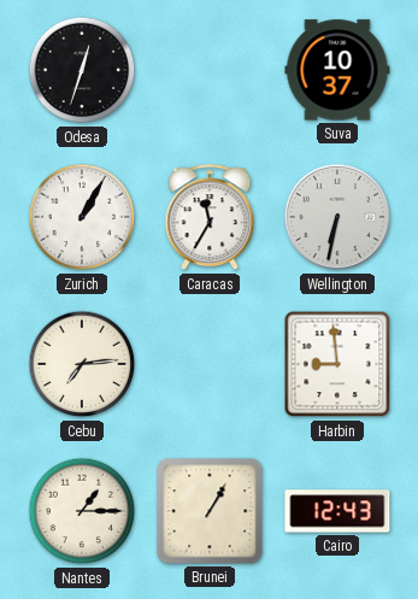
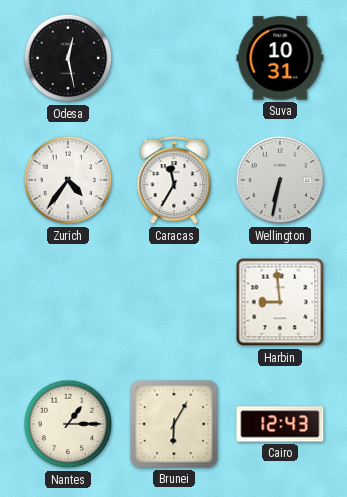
Odesa: 12:33 -> 12:28
Suva: 10:37 -> 10:31
Zurich: 1:05 -> 4:36
Cebu: 7:14 -> none
Brunei: 1:05 -> 6:05
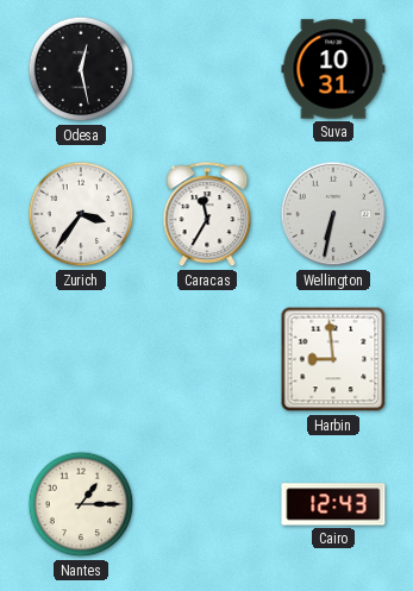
Zurich: 4:36 -> 3:36
Brunei: 6:05 -> none
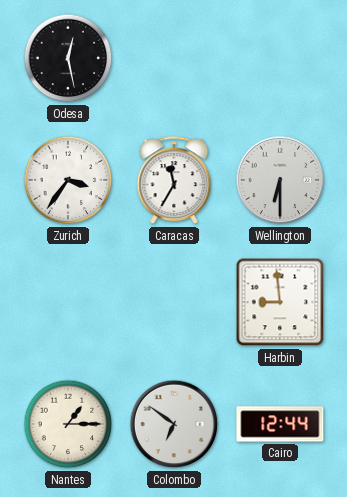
Suva: 10:31 -> none
Wellington: 6:32 -> 6:30
Colombo: none -> 6:51
Cairo: 12:43 -> 12:44
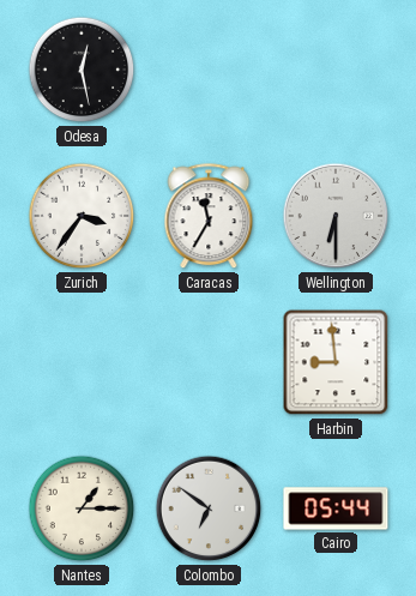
Cairo: 12:44 -> 05:44
